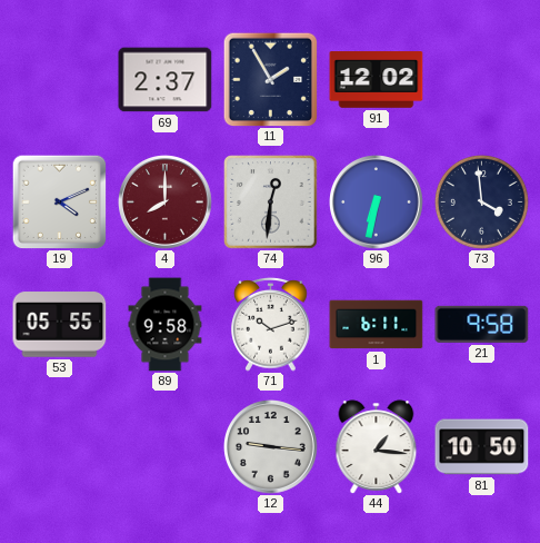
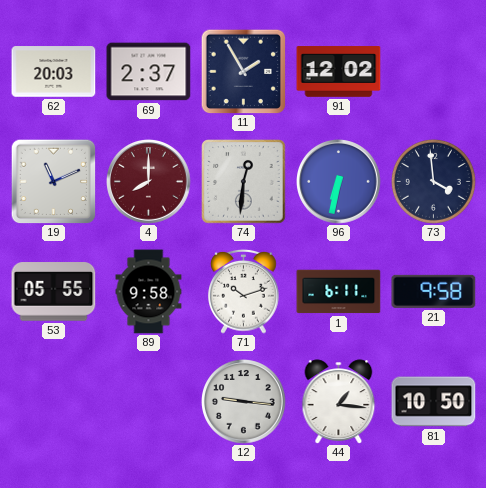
62: none -> 20:03
19: 4:11 -> 11:11
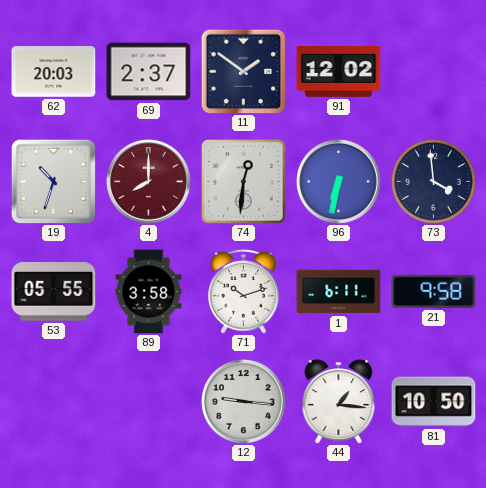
11: 1:55 -> 1:51
19: 11:11 -> 10:33
89: 9:58 -> 3:58
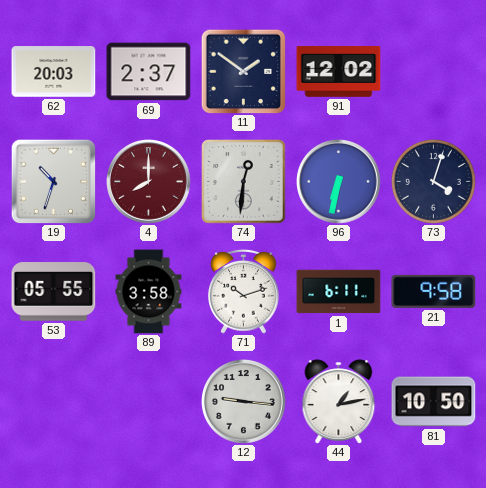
73: 3:59 -> 4:03
44: 1:16 -> 1:13
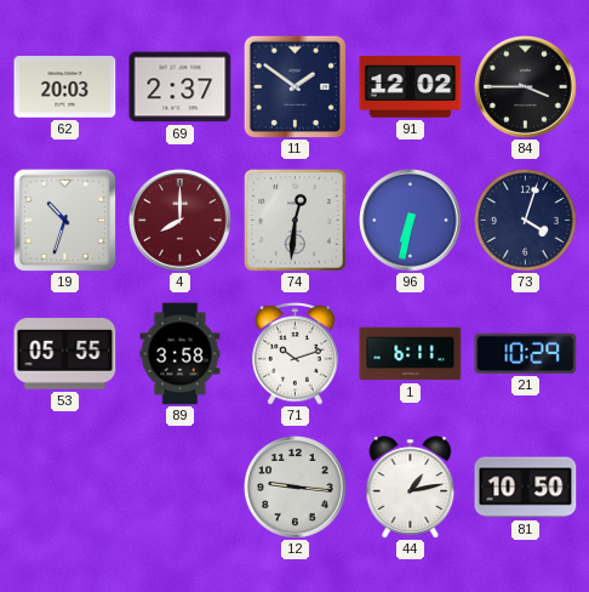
84: none -> 3:45
21: 9:58 -> 10:29
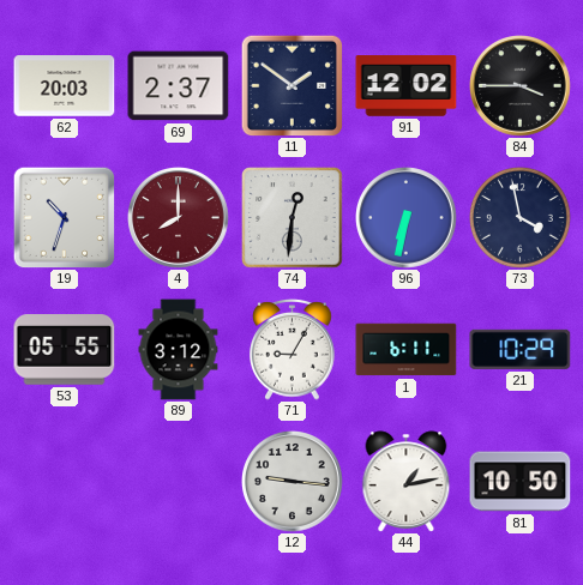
73: 4:03 -> 3:58
89: 3:58 -> 3:12
71: 10:12 -> 9:05
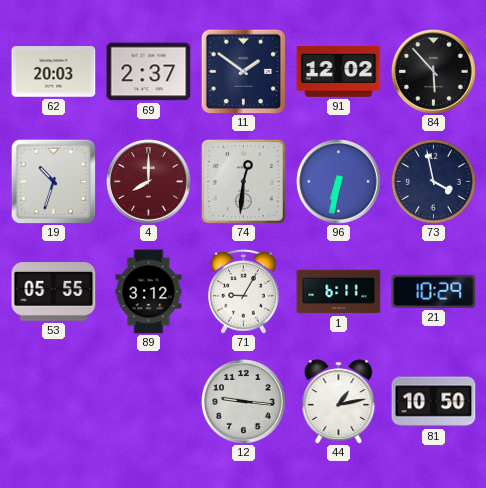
84: 3:45 -> 5:53
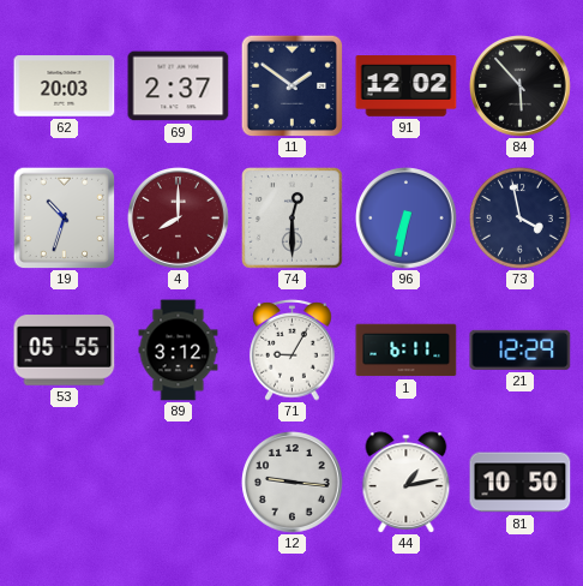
74: 12:31 -> 12:30
21: 10:29 -> 12:29
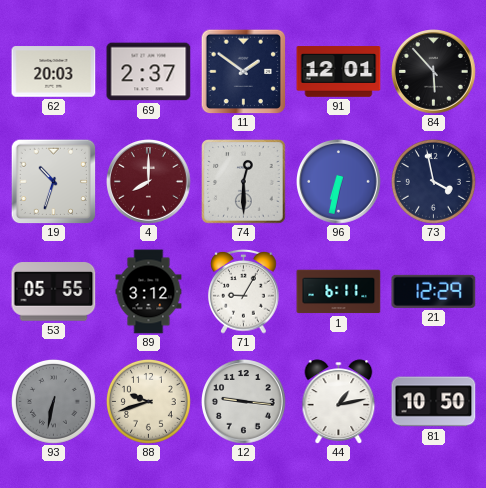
91: 12:02 -> 12:01
93: none -> 6:32
88: none -> 9:42
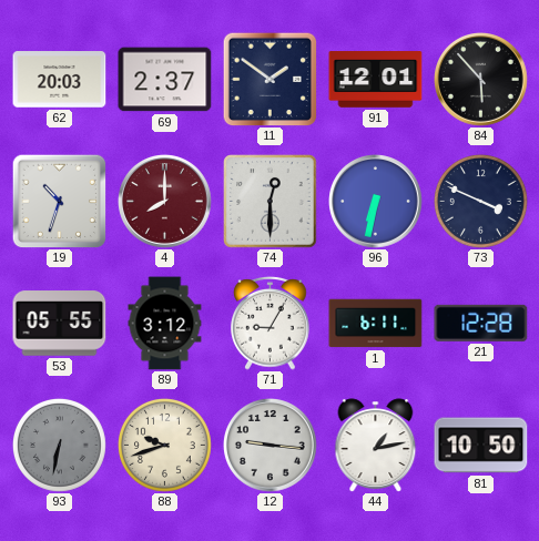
73: 3:58 -> 3:49
21: 12:29 -> 12:28
